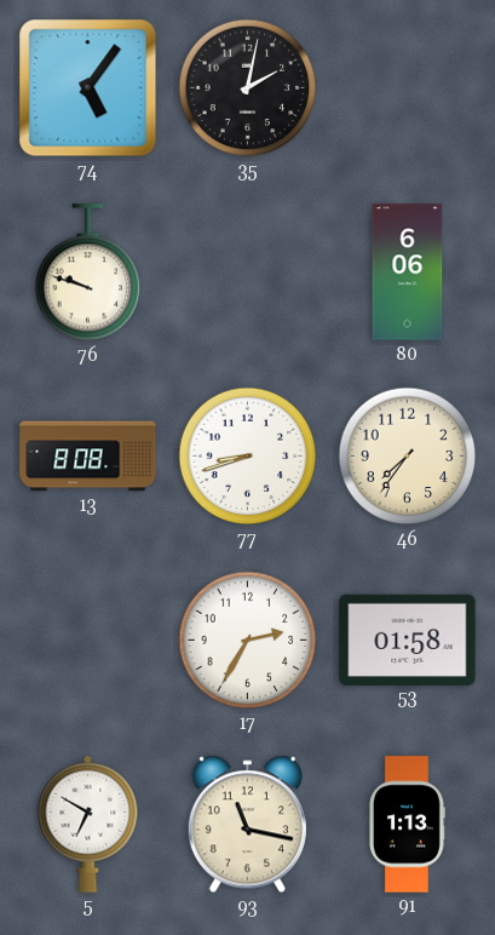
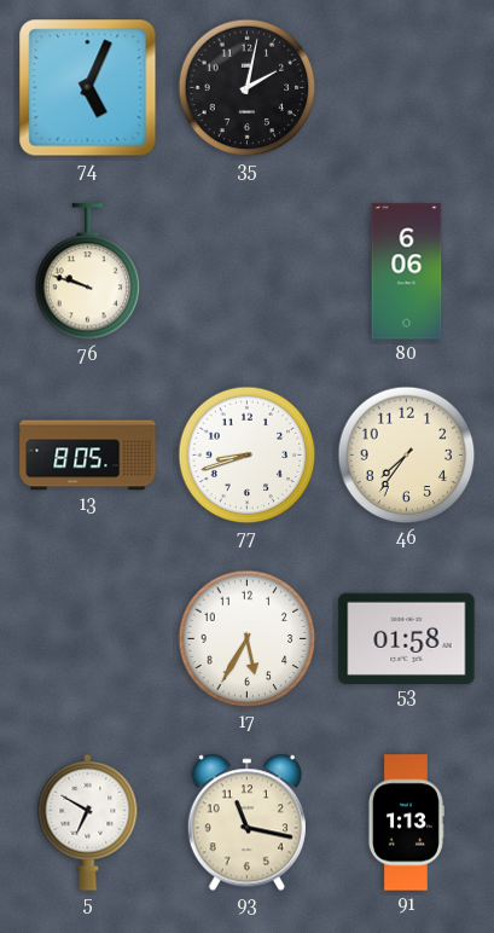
74: 5:06 -> 5:04
13: 8:08 -> 8:05
17: 2:35 -> 5:35
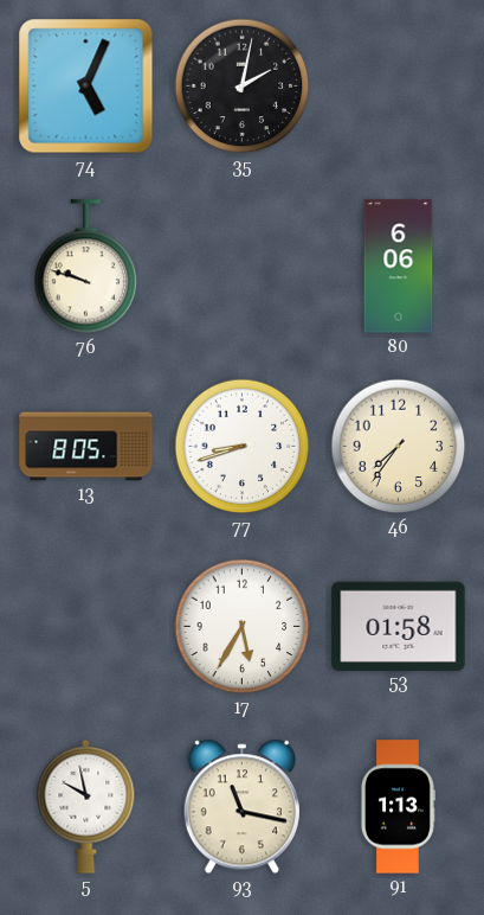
5: 6:50 -> 9:58
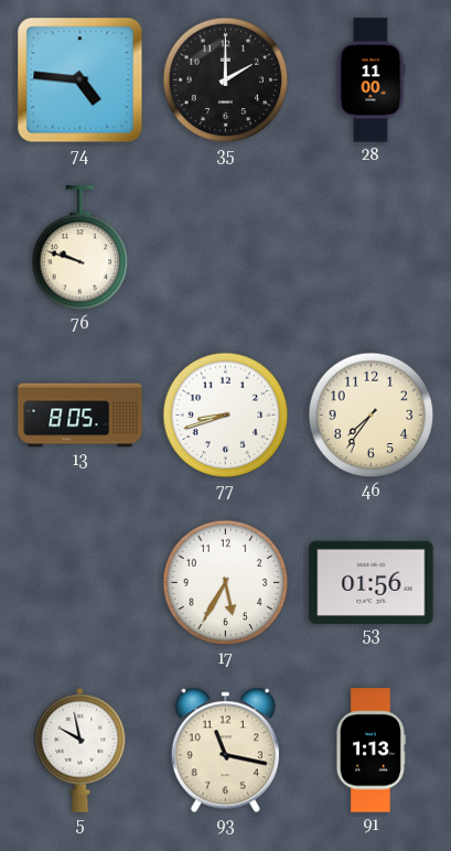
74: 5:04 -> 4:46
35: 2:02 -> 2:00
28: none -> 11:00
80: 6:06 -> none
53: 01:58 -> 01:56
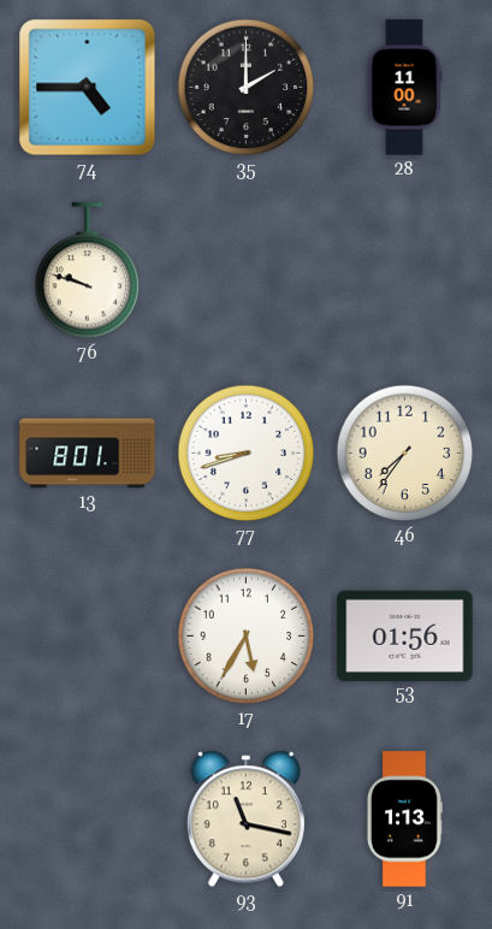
74: 4:46 -> 4:45
13: 8:05 -> 8:01
5: 9:58 -> none
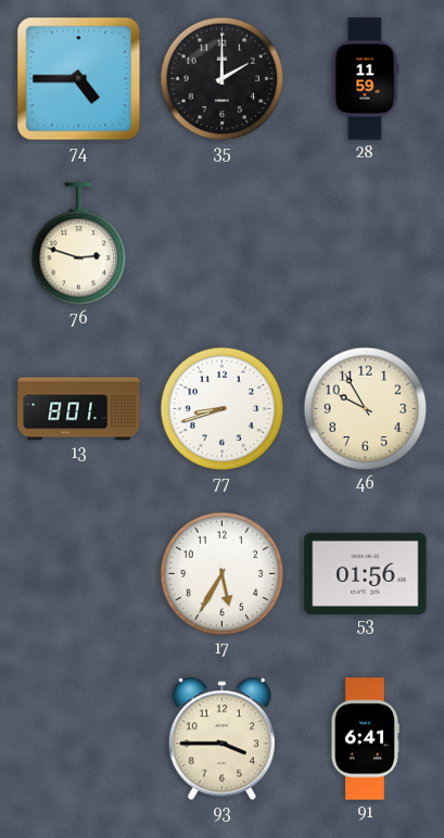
28: 11:00 -> 11:59
76: 9:48 -> 2:48
46: 7:36 -> 9:55
93: 11:17 -> 3:45
91: 1:13 -> 6:41
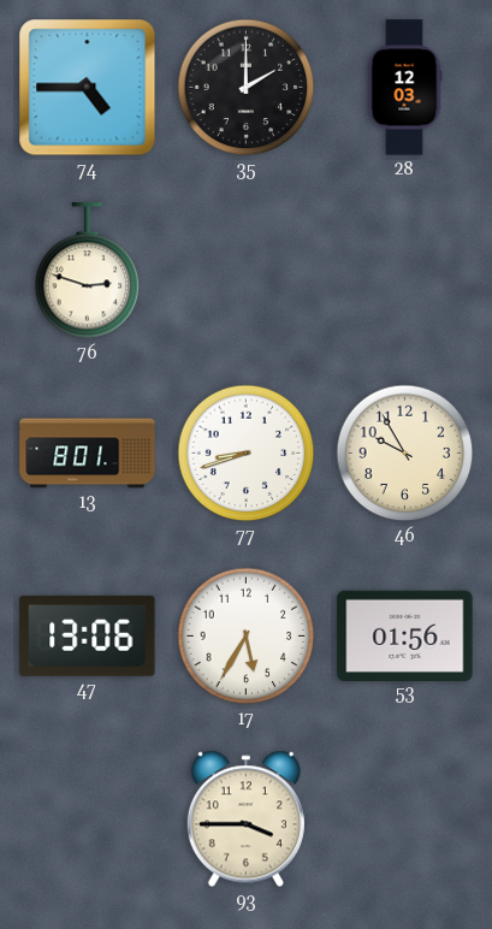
28: 11:59 -> 12:03
47: none -> 13:06
91: 6:41 -> none
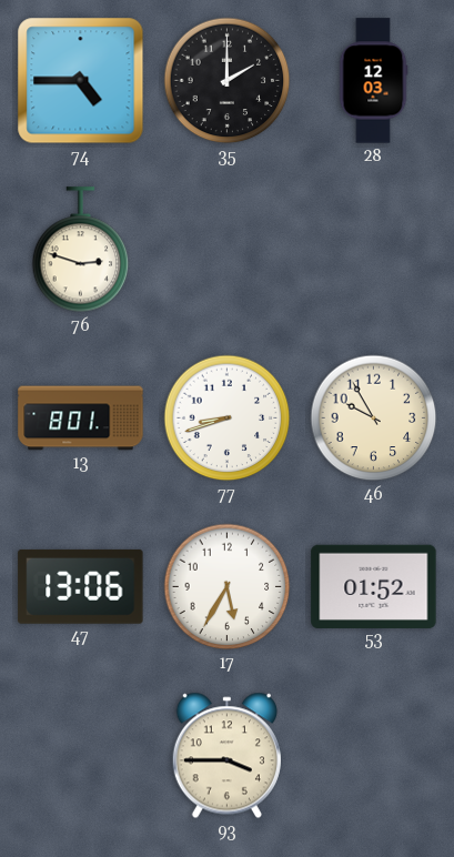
53: 01:56 -> 01:52
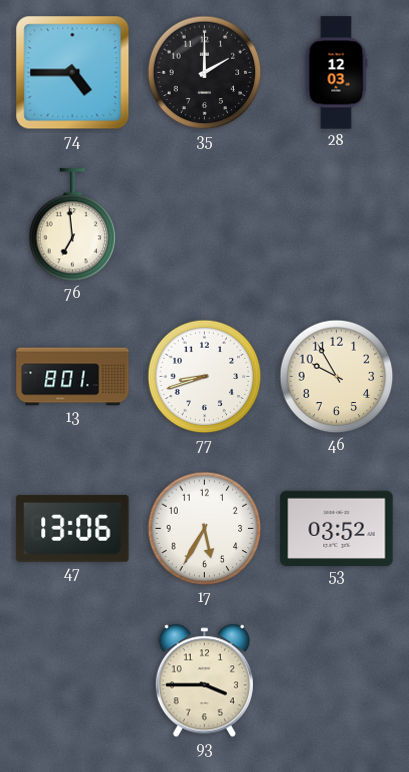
76: 2:48 -> 6:59
53: 01:52 -> 03:52
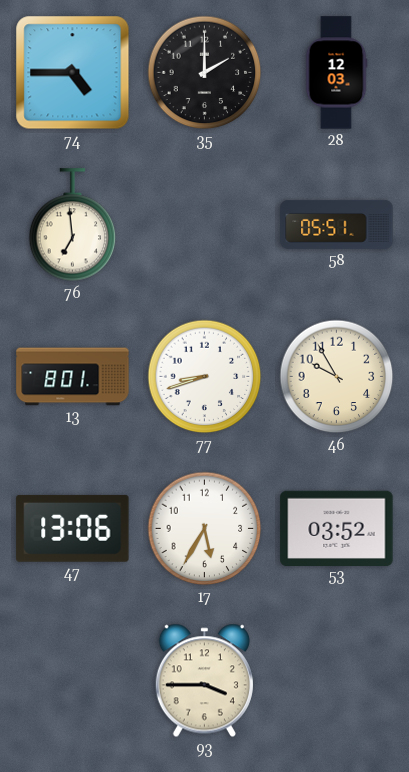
58: none -> 05:51
